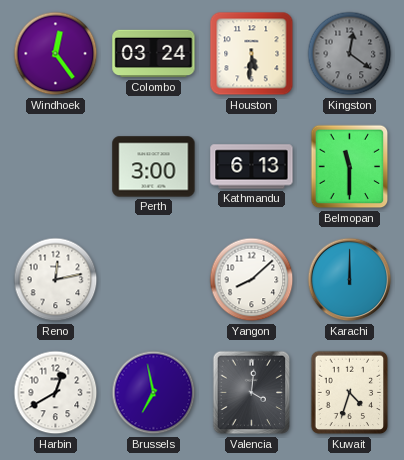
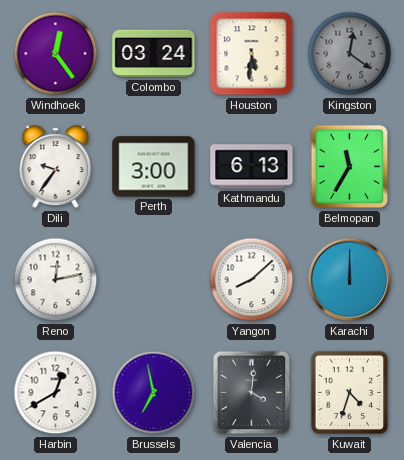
Dili: none -> 9:36
Belmopan: 11:30 -> 11:35
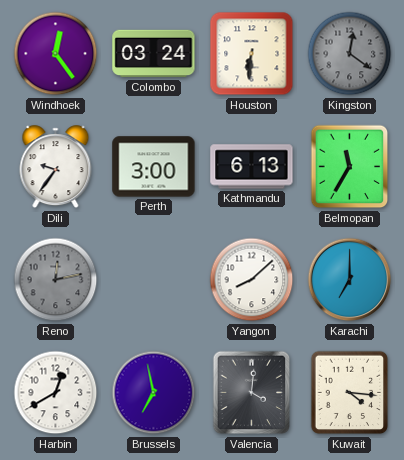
Houston: 5:31 -> 6:31
Reno dial: white -> grey
Karachi: 12:00 -> 7:00
Kuwait: 4:33 -> 4:16
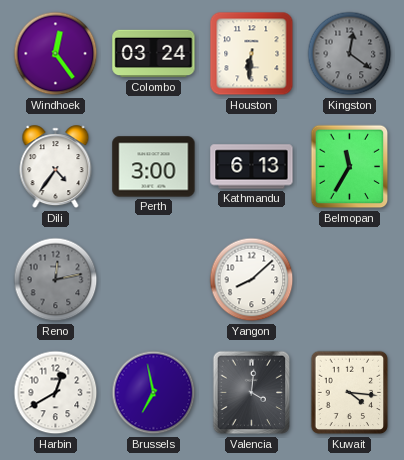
Dili: 9:36 -> 4:36
Karachi: 7:00 -> none
